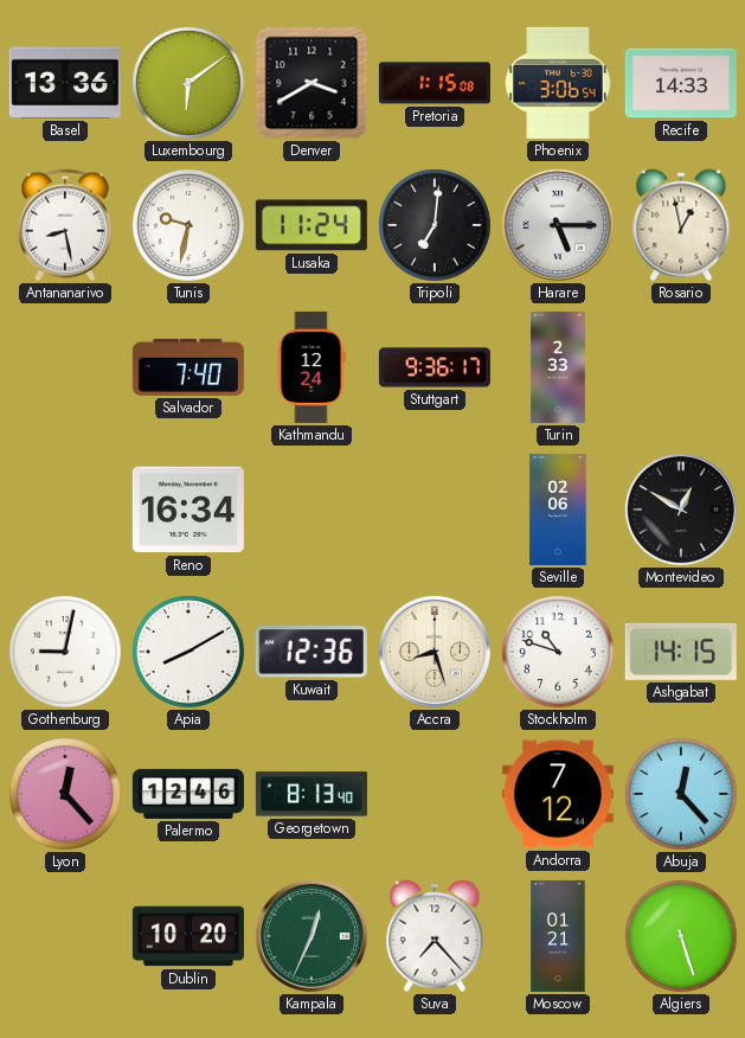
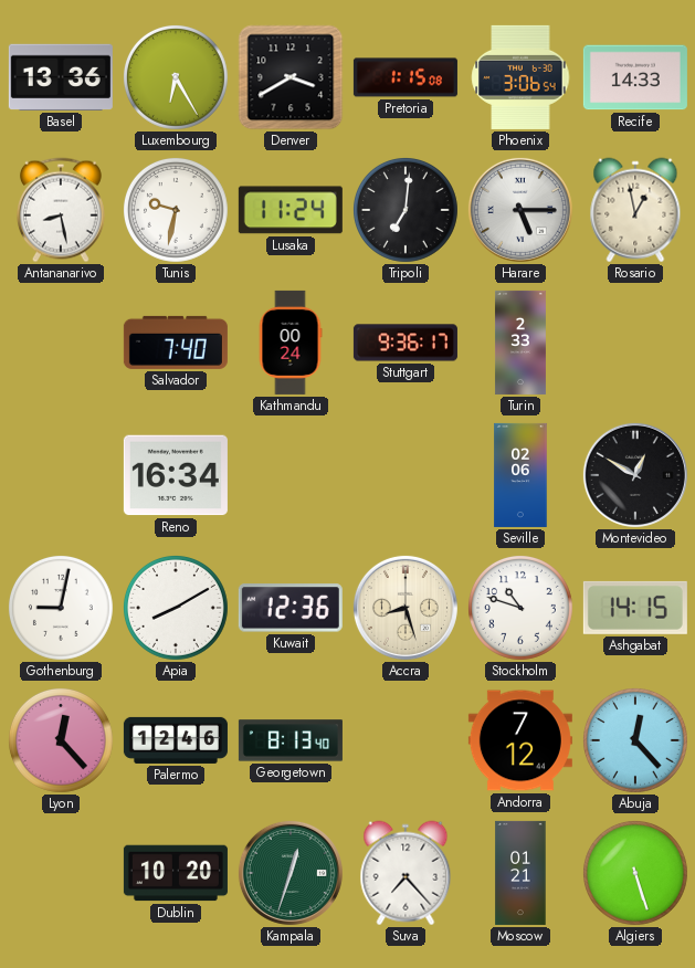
Luxembourg: 6:09 -> 6:25
Kathmandu: 12:24 -> 00:24
Kampala: 12:34 -> 12:33
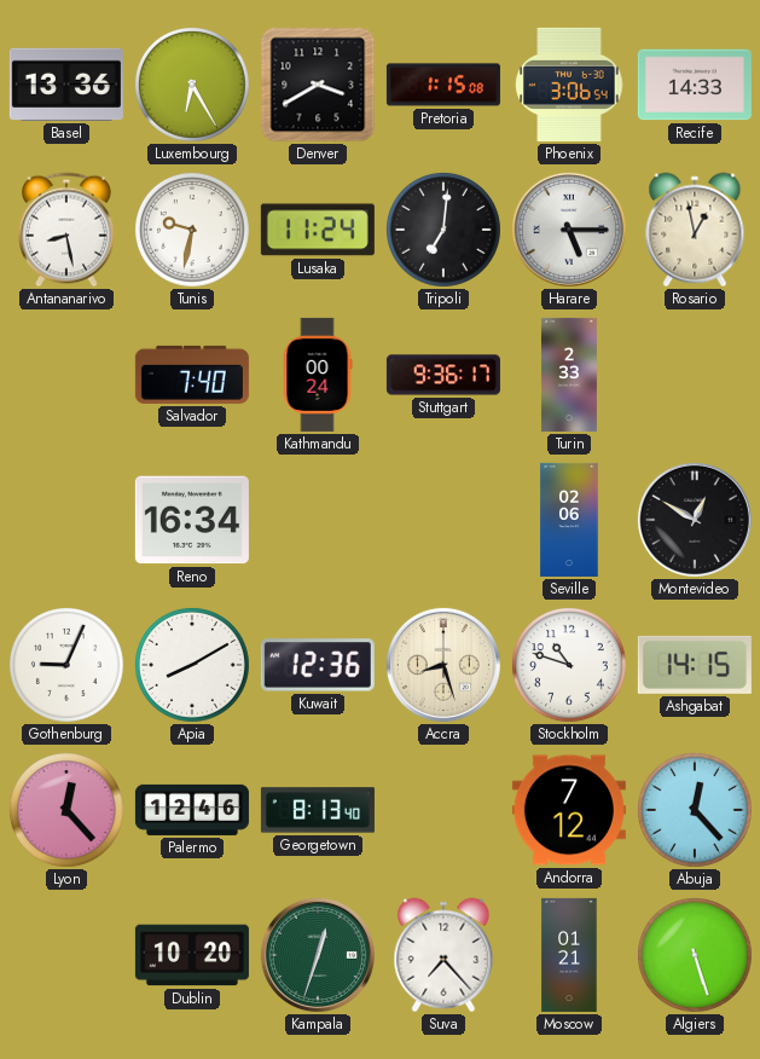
Gothenburg: 9:02 -> 9:04
